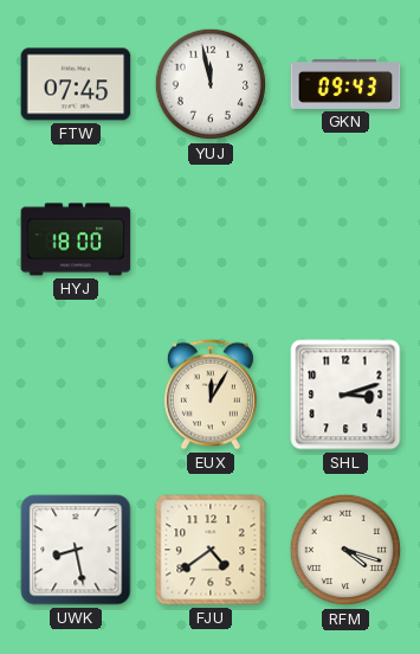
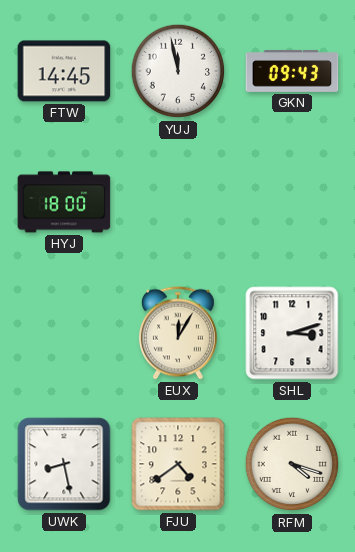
FTW: 07:45 -> 14:45
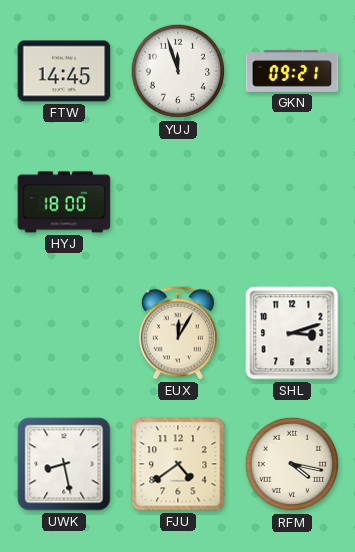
YUJ: 11:58 -> 11:57
GKN: 09:43 -> 09:21
RFM: 4:18 -> 4:17
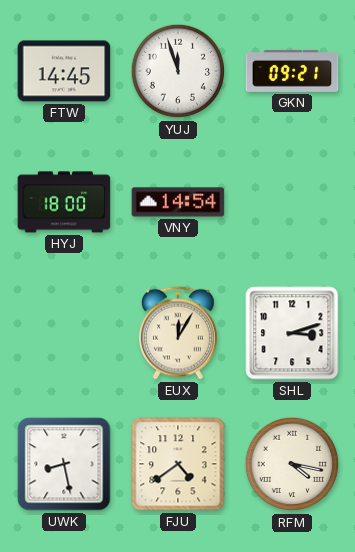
VNY: none -> 14:54
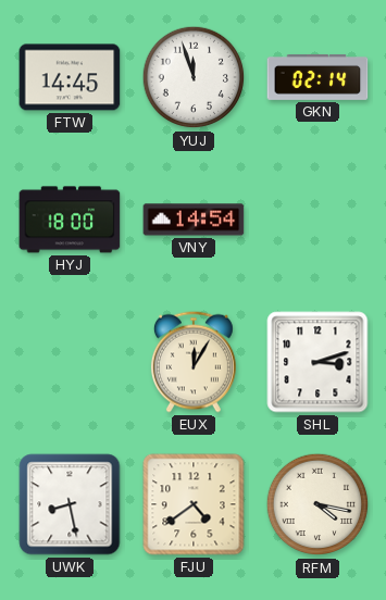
GKN: 09:21 -> 02:14
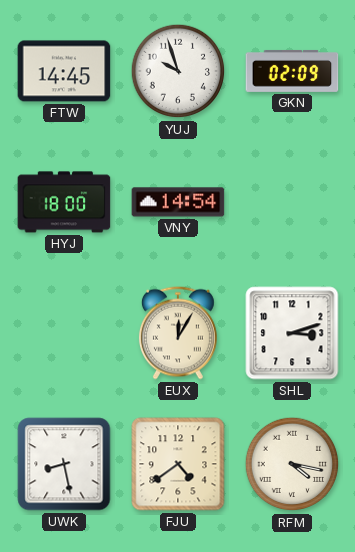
YUJ: 11:57 -> 9:57
GKN: 02:14 -> 02:09
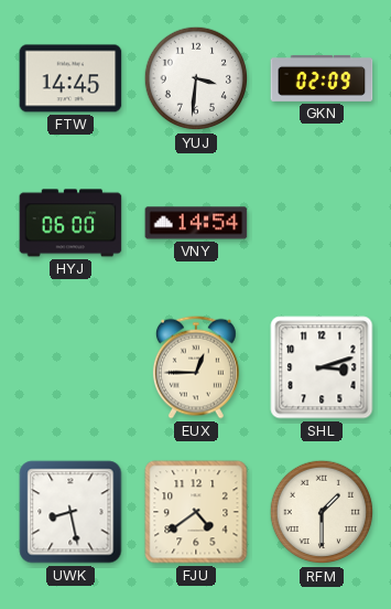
YUJ: 9:57 -> 3:31
HYJ: 18:00 -> 06:00
EUX: 12:05 -> 12:45
RFM: 4:17 -> 1:30
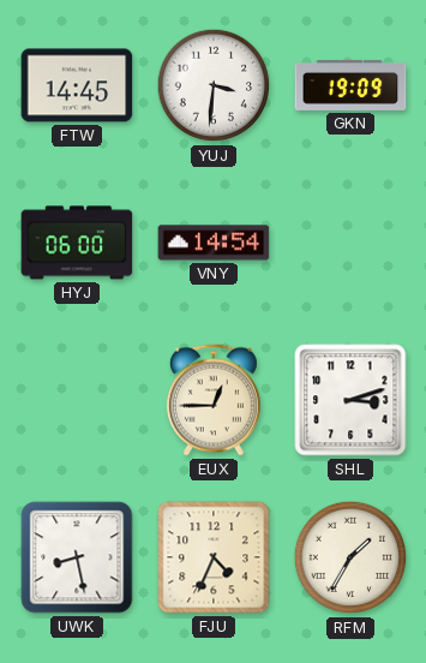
GKN: 02:09 -> 19:09
FJU: 4:39 -> 4:34
RFM: 1:30 -> 1:35
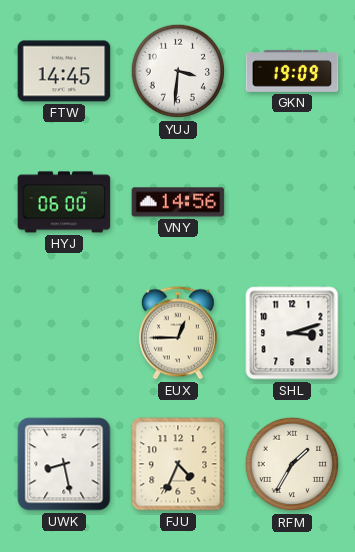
VNY: 14:54 -> 14:56
